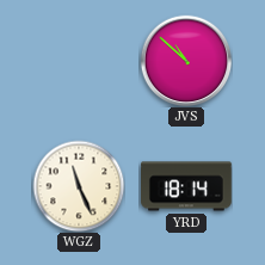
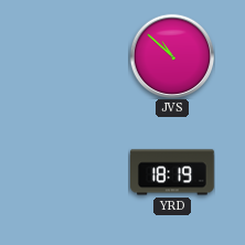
WGZ: 11:26 -> none
YRD: 18:14 -> 18:19
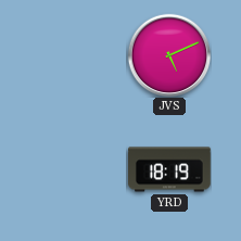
JVS: 10:52 -> 5:11
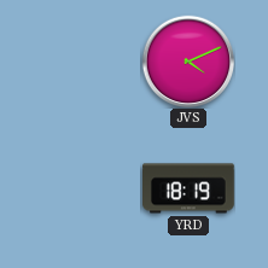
JVS: 5:11 -> 4:11
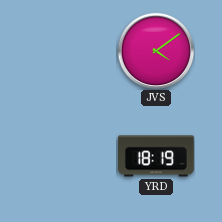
JVS: 4:11 -> 4:09
